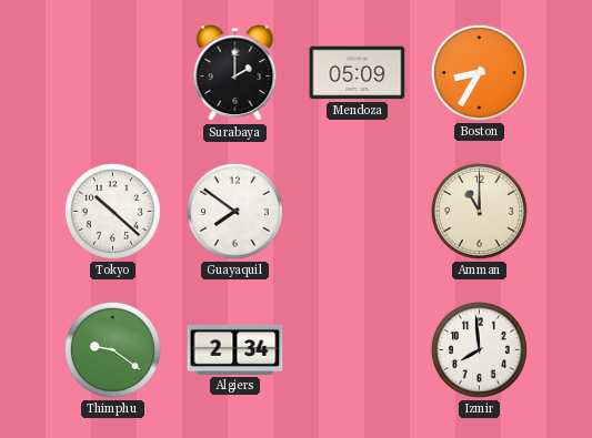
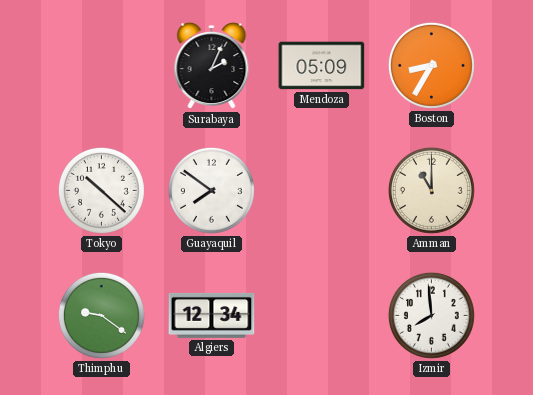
Surabaya: 2:00 -> 2:04
Algiers: 2:34 -> 12:34
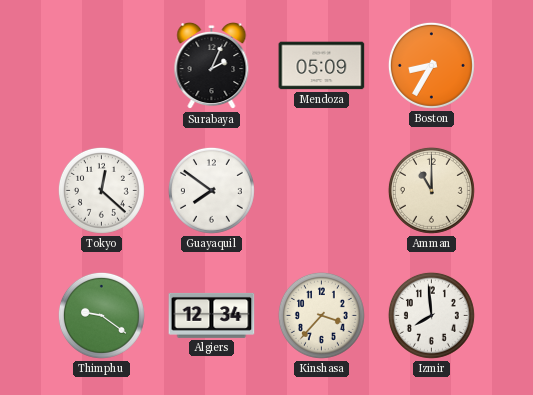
Tokyo: 10:22 -> 12:22
Kinshasa: none -> 3:37
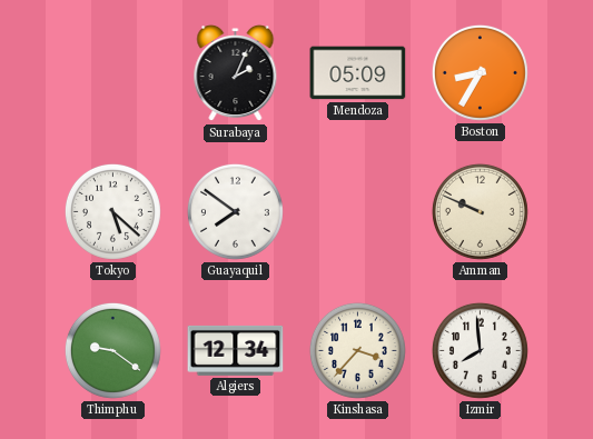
Tokyo: 12:22 -> 5:22
Amman: 11:00 -> 9:49
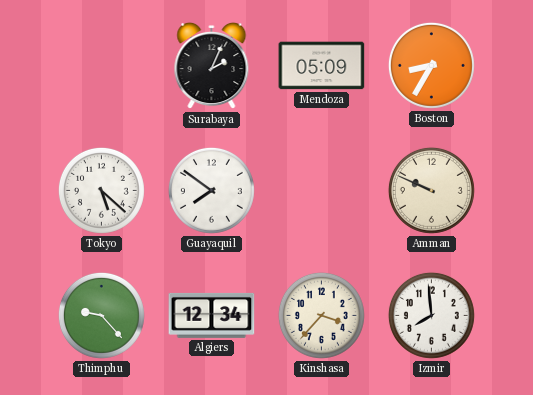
Thimphu: 9:21 -> 9:23
